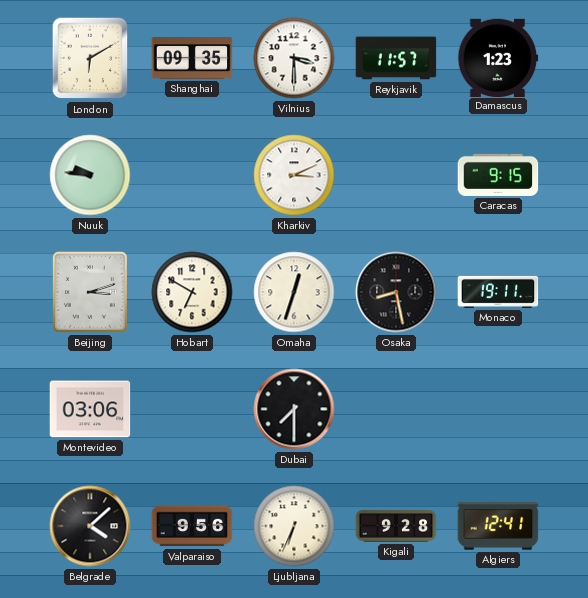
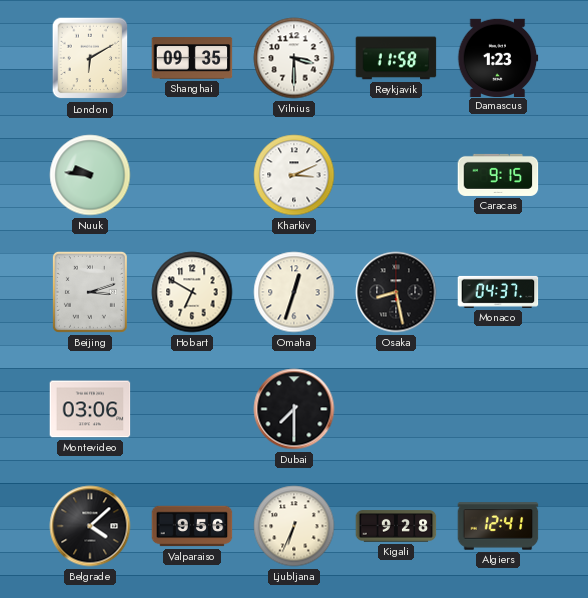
Reykjavik: 11:57 -> 11:58
Monaco: 19:11 -> 04:37
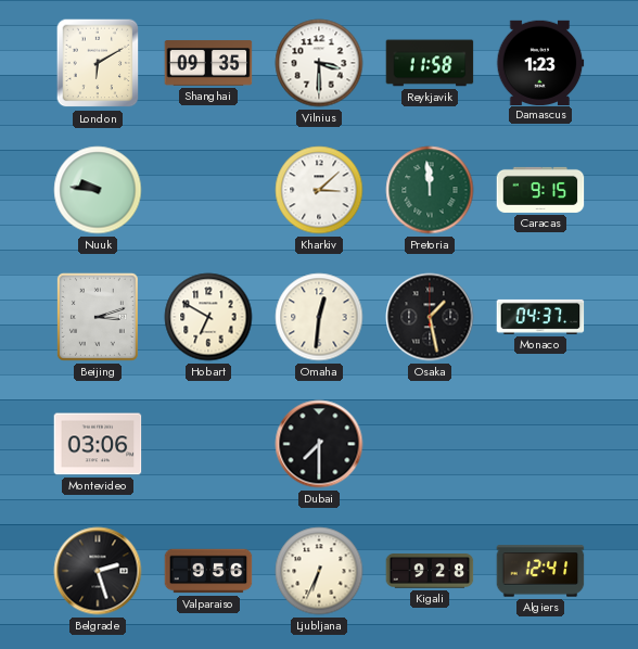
Kharkiv: 3:11 -> 3:08
Pretoria: none -> 11:59
Omaha: 12:33 -> 12:31
Osaka: 8:28 -> 1:28
Belgrade: 4:08 -> 2:27
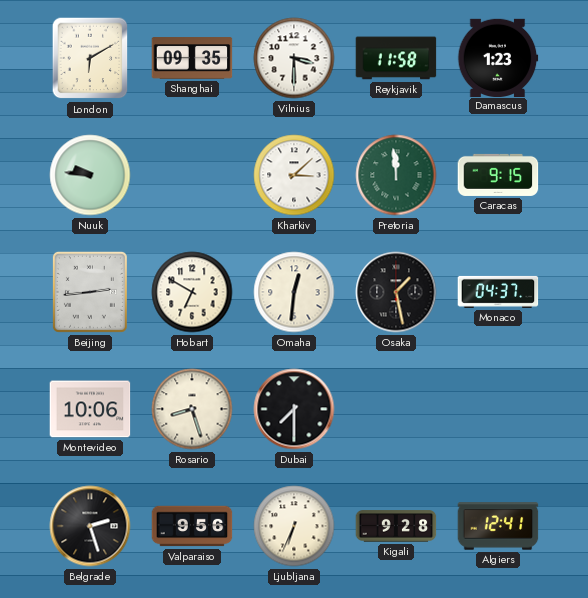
Beijing: 3:12 -> 2:44
Montevideo: 03:06 -> 10:06
Rosario: none -> 8:27
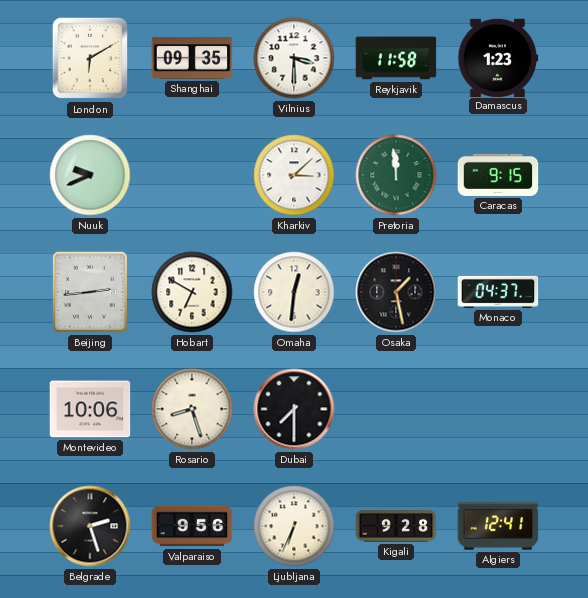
Nuuk: 9:46 -> 9:41
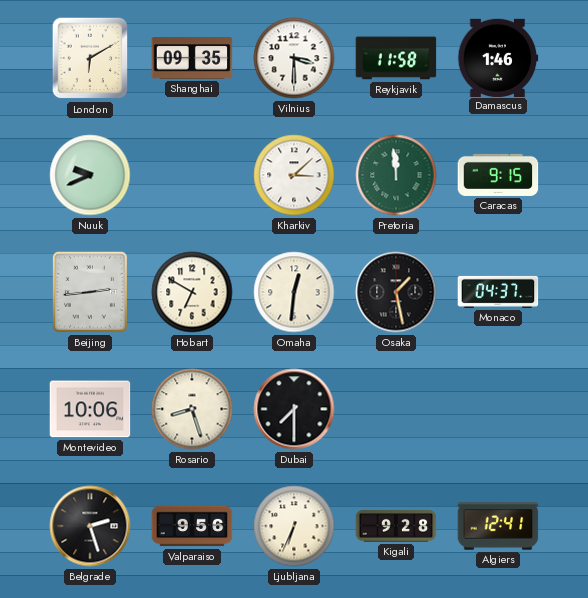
Damascus: 1:23 -> 1:46
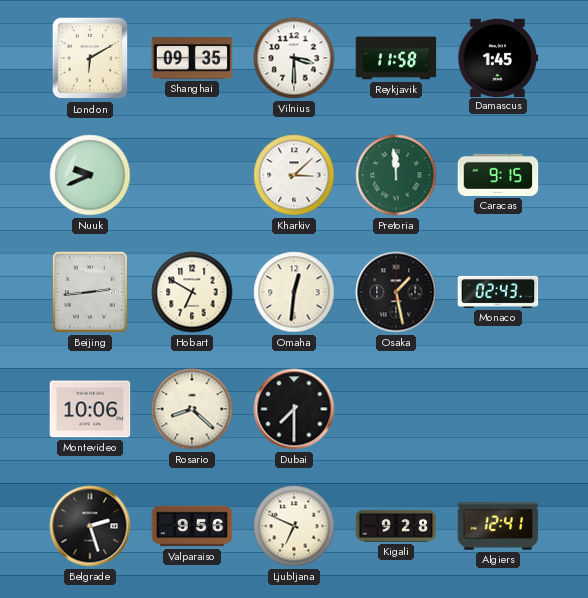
Damascus: 1:46 -> 1:45
Monaco: 04:37 -> 02:43
Rosario: 8:27 -> 8:22
Ljubljana: 6:34 -> 6:49
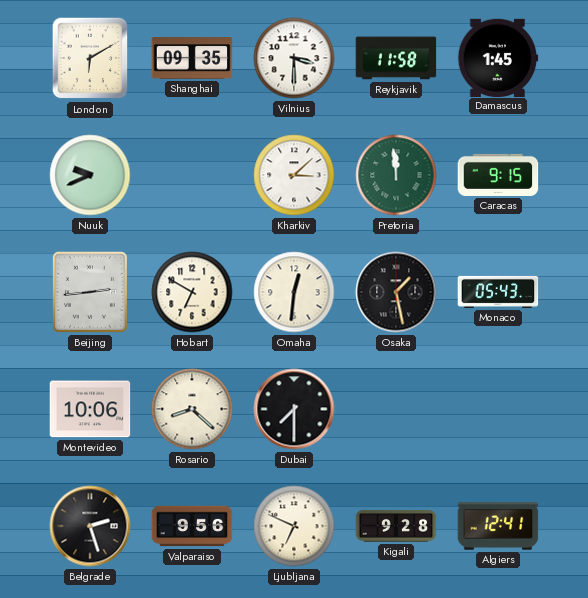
Monaco: 02:43 -> 05:43
